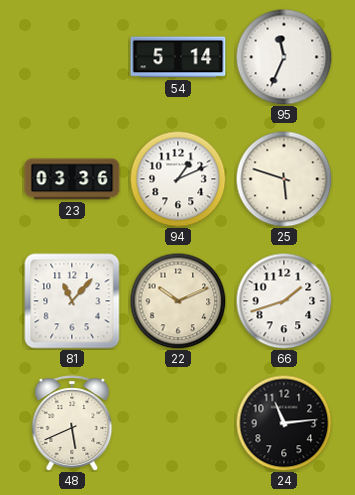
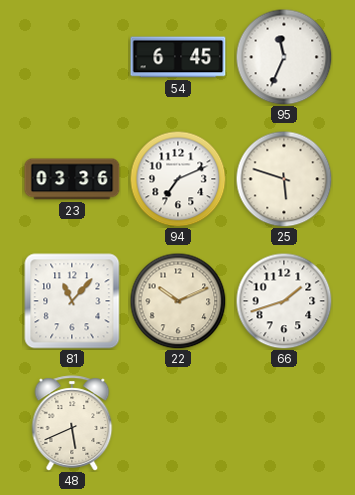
54: 5:14 -> 6:45
94: 1:11 -> 7:11
24: 11:14 -> none
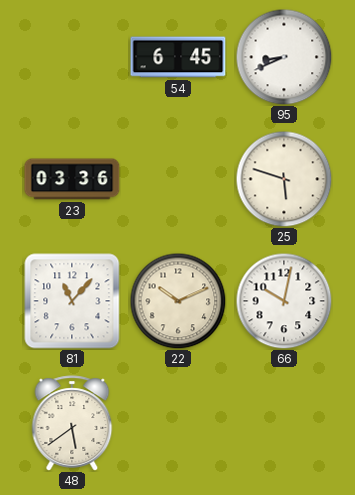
95: 11:34 -> 8:41
94: 7:11 -> none
66: 1:42 -> 10:02
48: 5:41 -> 5:39
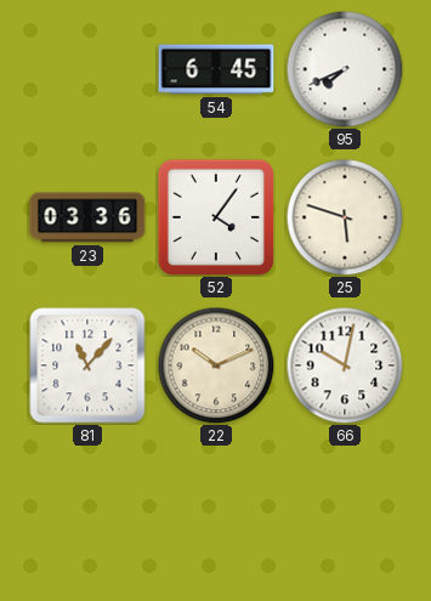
95: 8:41 -> 7:41
52: none -> 4:06
48: 5:39 -> none
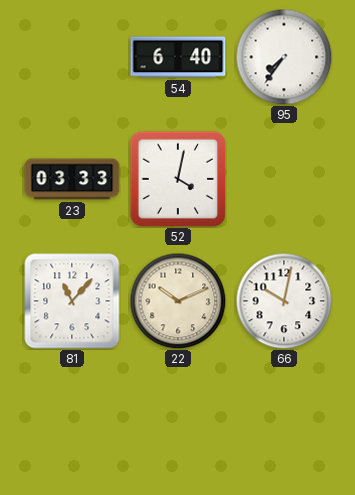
54: 6:45 -> 6:40
95: 7:41 -> 7:36
23: 03:36 -> 03:33
52: 4:06 -> 4:02
25: 5:48 -> none
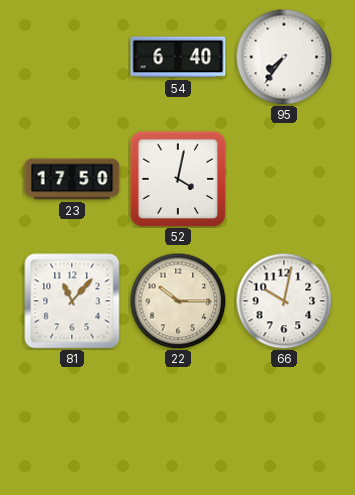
23: 03:33 -> 17:50
22: 10:11 -> 10:15
